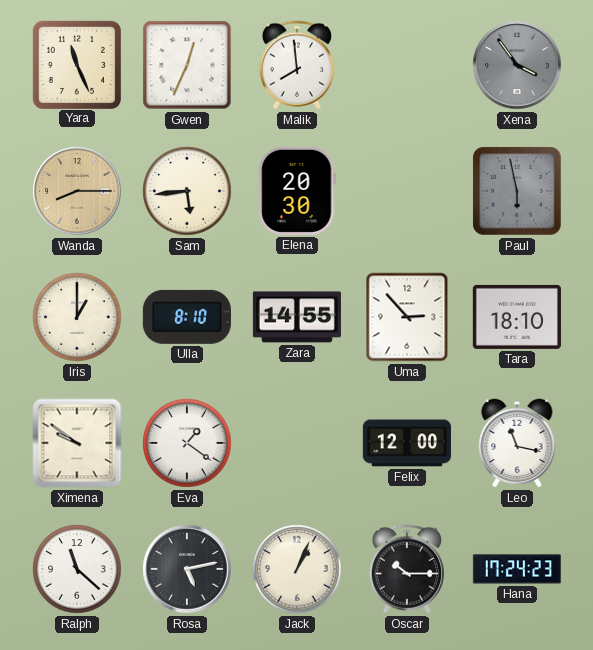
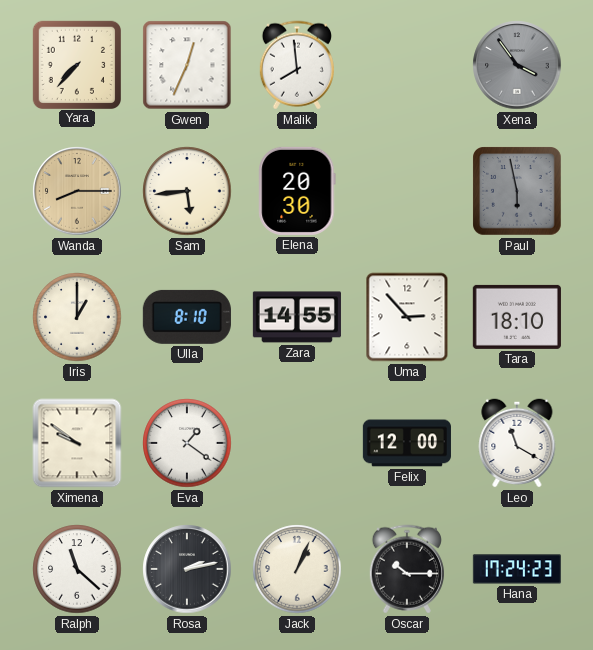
Yara: 11:26 -> 7:37
Leo: 11:17 -> 11:20
Rosa: 5:13 -> 2:13
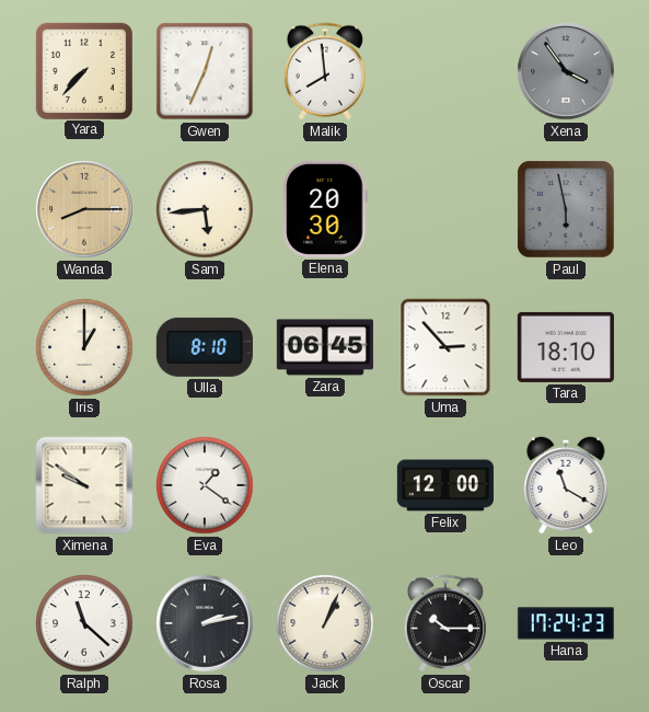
Zara: 14:55 -> 06:45
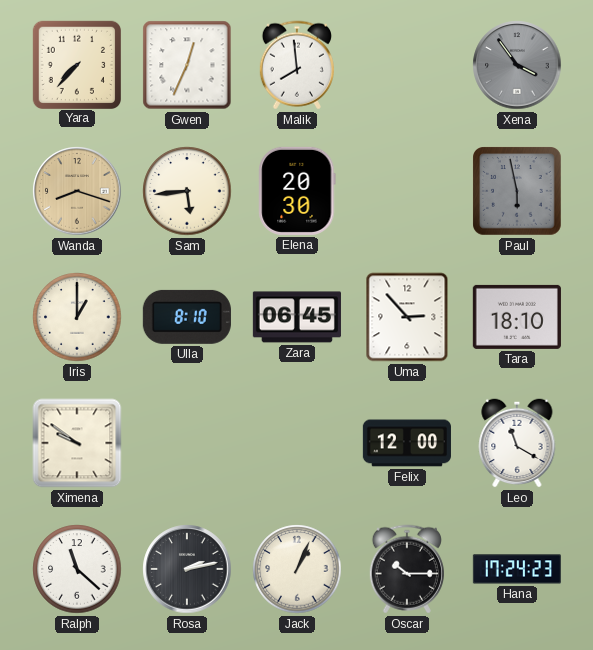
Wanda: 8:15 -> 8:18
Eva: 1:21 -> none
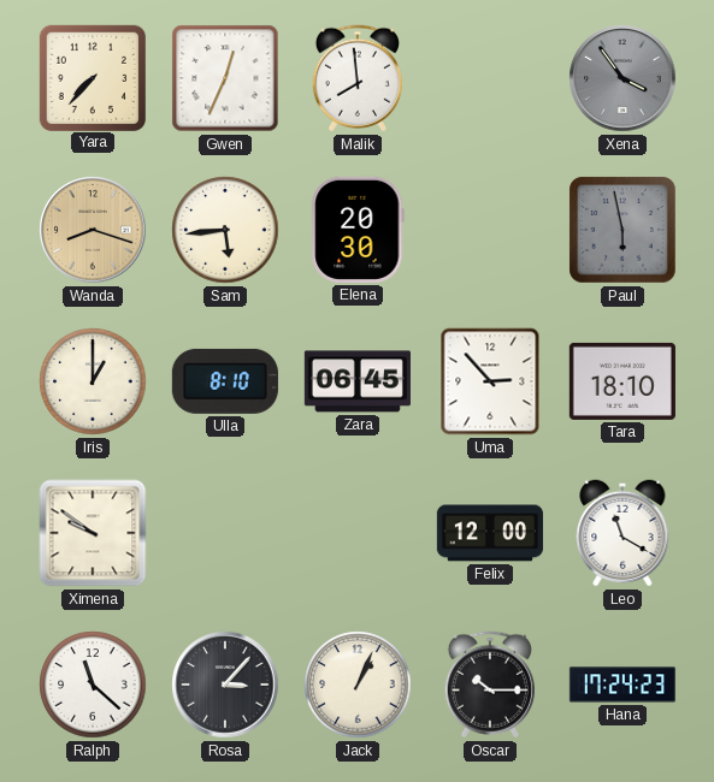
Rosa: 2:13 -> 3:07
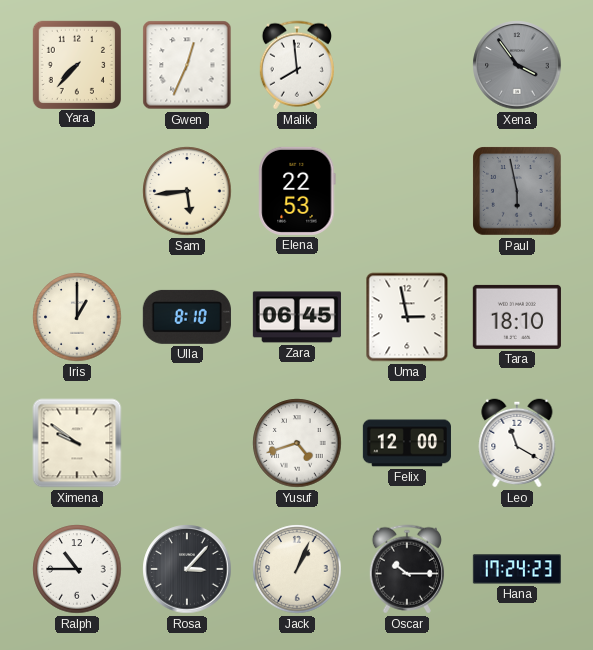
Wanda: 8:18 -> none
Elena: 20:30 -> 22:53
Uma: 2:53 -> 2:58
Yusuf: none -> 4:42
Ralph: 11:22 -> 10:45
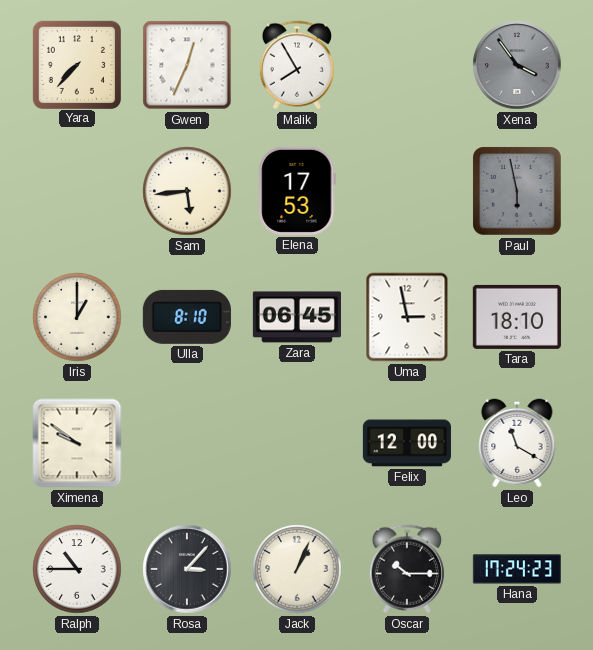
Malik: 7:59 -> 7:55
Elena: 22:53 -> 17:53
Yusuf: 4:42 -> none
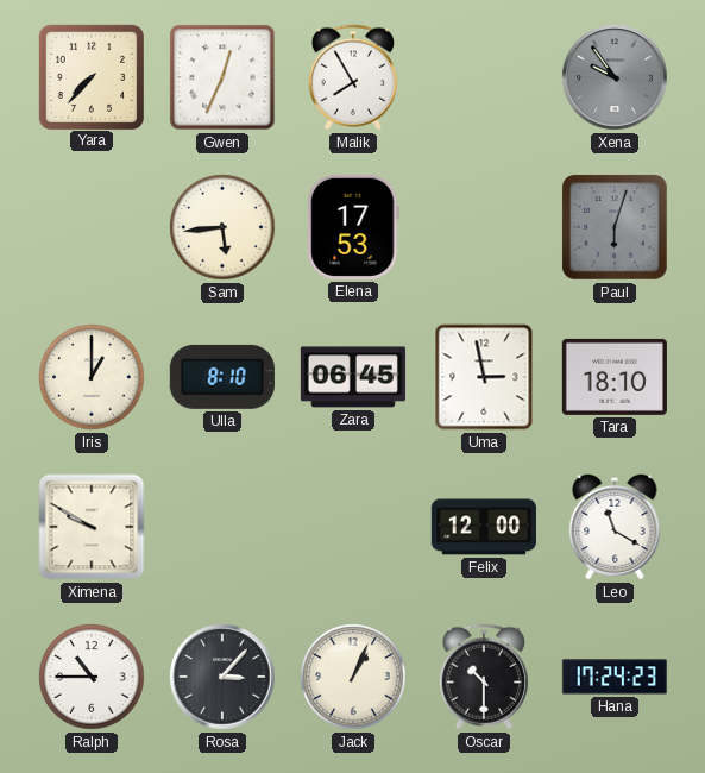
Xena: 3:54 -> 9:54
Paul: 5:58 -> 6:03
Ximena: 9:51 -> 9:50
Oscar: 10:15 -> 10:30
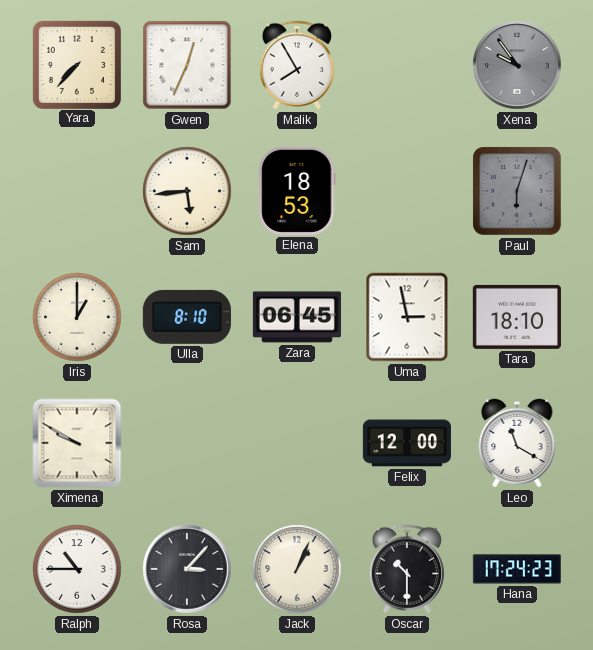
Elena: 17:53 -> 18:53
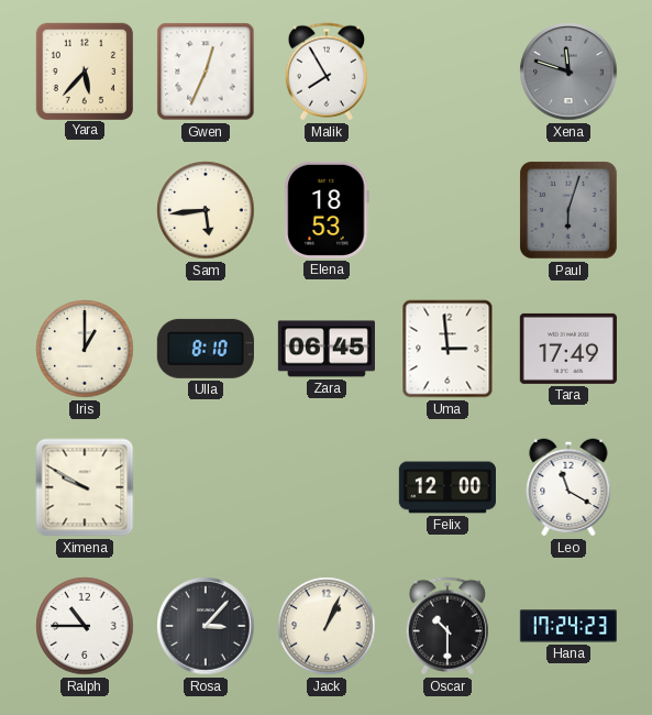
Yara: 7:37 -> 5:37
Xena: 9:54 -> 11:48
Uma: 2:58 -> 2:59
Tara: 18:10 -> 17:49
